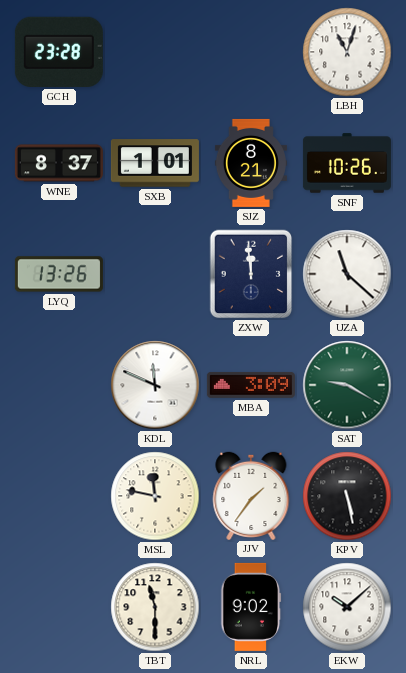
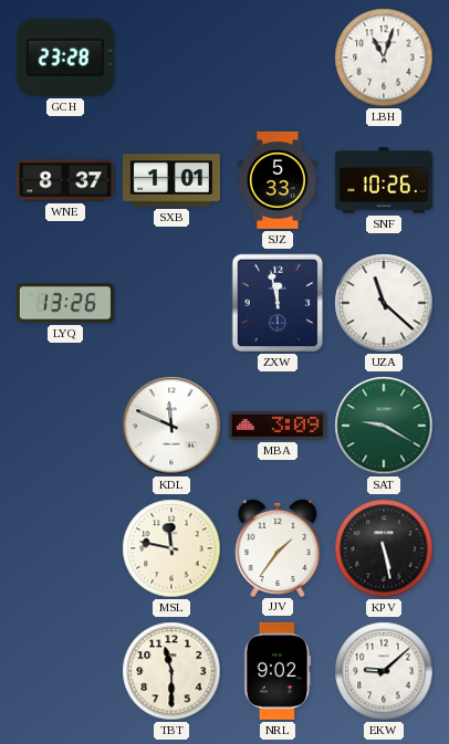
SJZ: 8:21 -> 5:33
ZXW: 11:59 -> 11:58
EKW: 10:08 -> 9:08
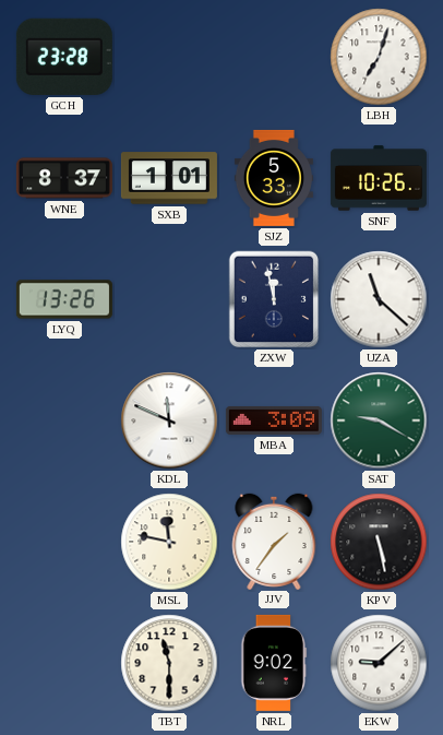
LBH: 11:03 -> 7:03
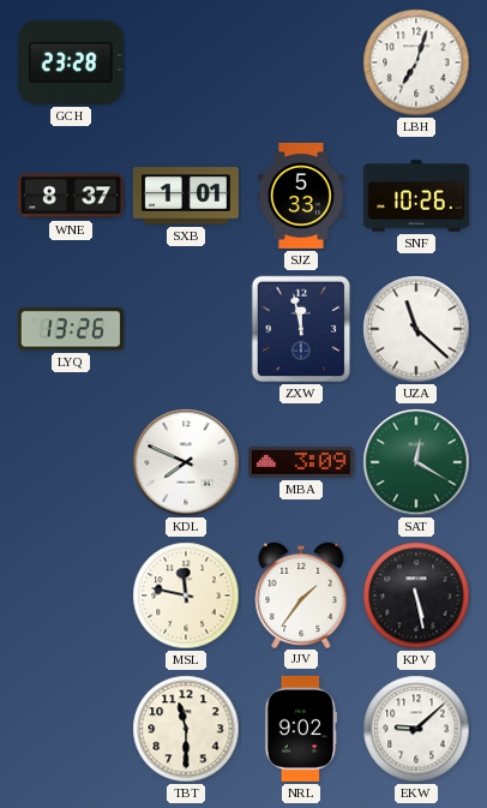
KDL: 11:49 -> 7:49
SAT: 9:20 -> 12:20
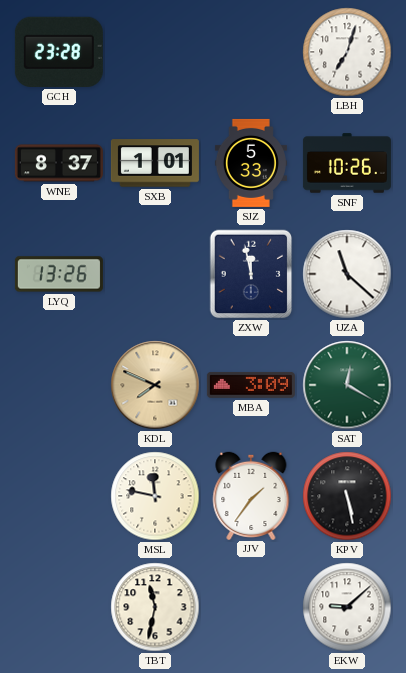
KDL dial: white -> champagne
TBT: 11:30 -> 11:32
NRL: 9:02 -> none
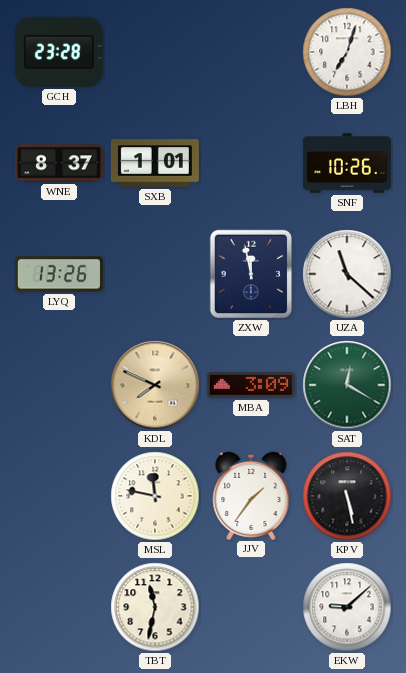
SJZ: 5:33 -> none
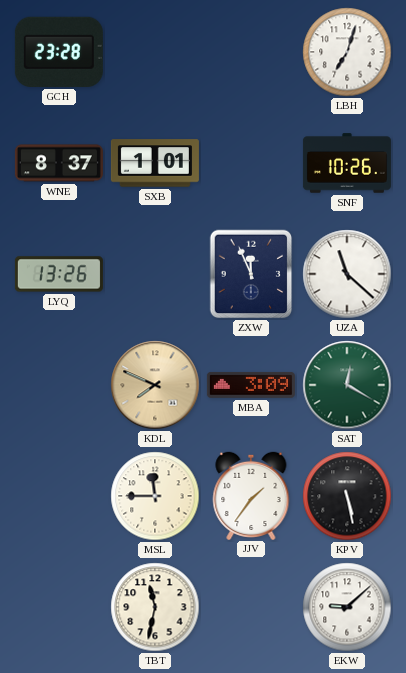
ZXW: 11:58 -> 11:56
MSL: 11:47 -> 11:45
